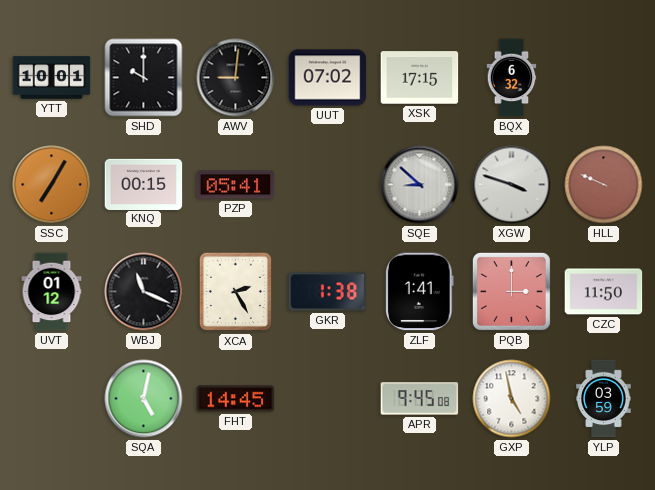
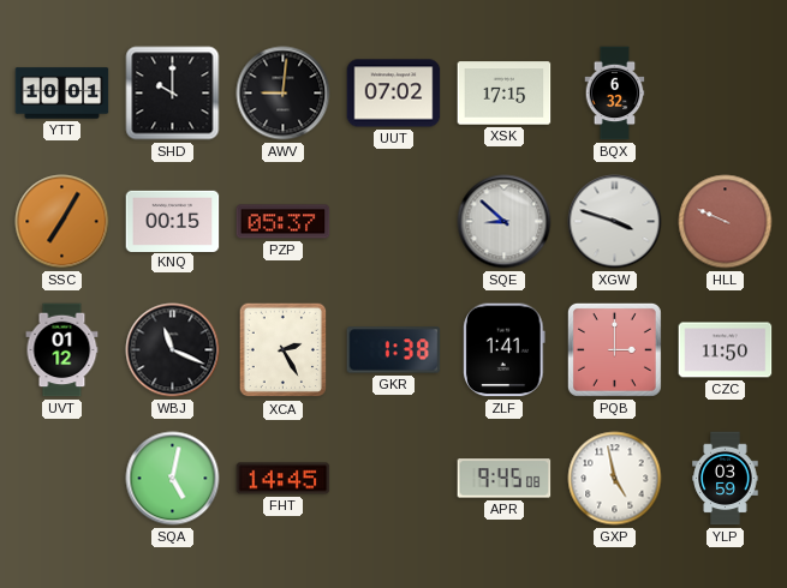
PZP: 05:41 -> 05:37
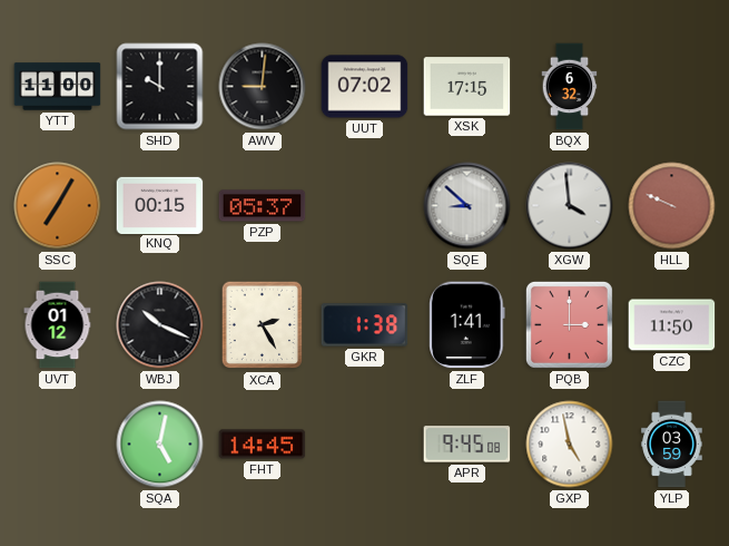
YTT: 10:01 -> 11:00
XGW: 3:48 -> 3:59
WBJ: 11:19 -> 10:19
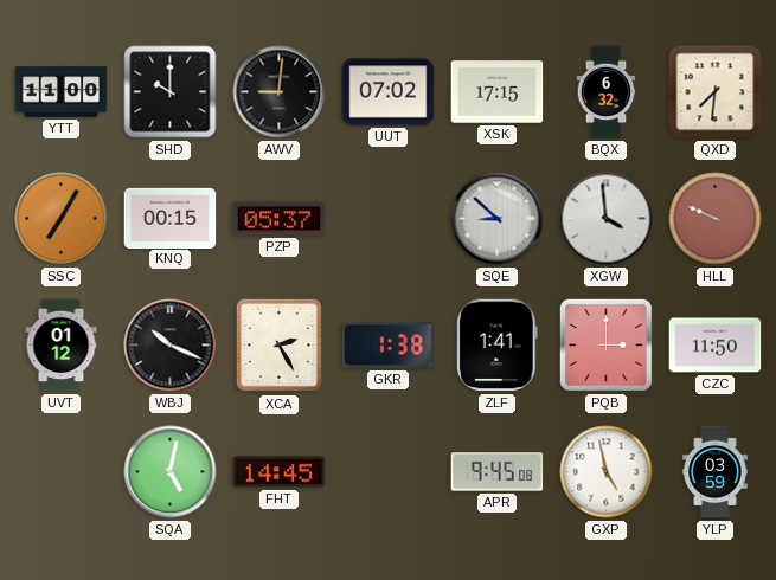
QXD: none -> 7:31
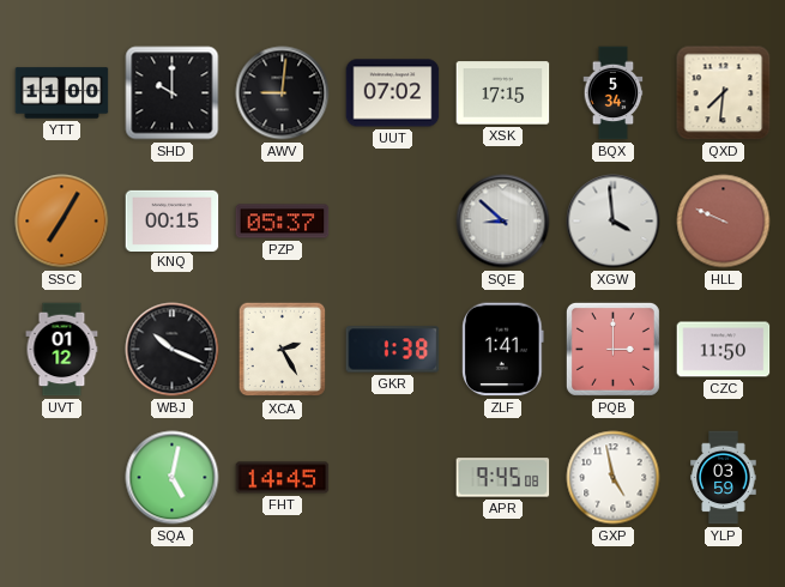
BQX: 6:32 -> 5:34
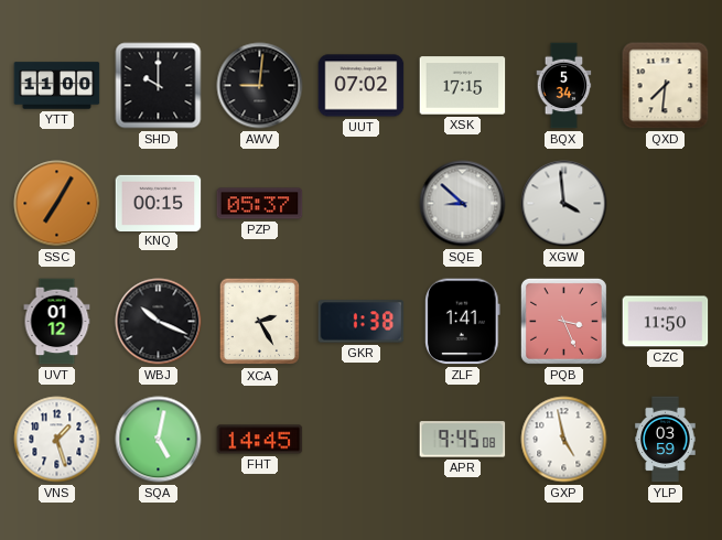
HLL: 9:49 -> none
PQB: 3:00 -> 3:26
VNS: none -> 1:27
